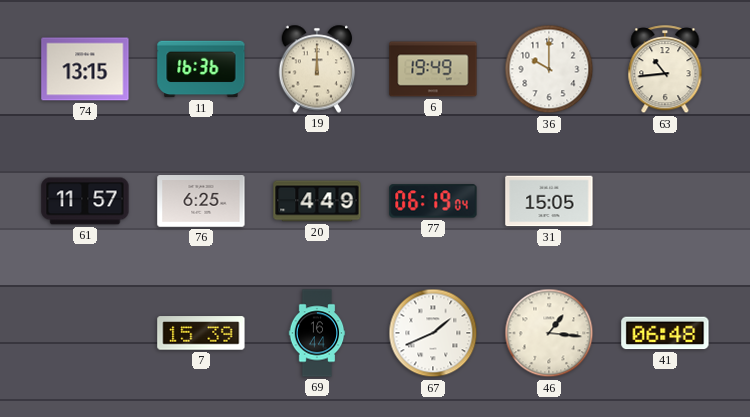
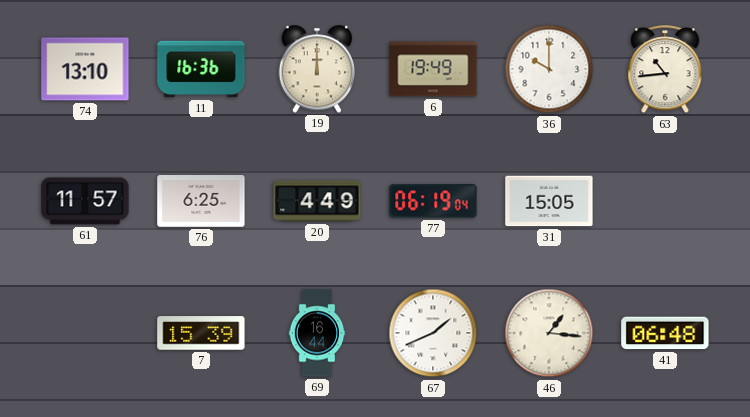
74: 13:15 -> 13:10
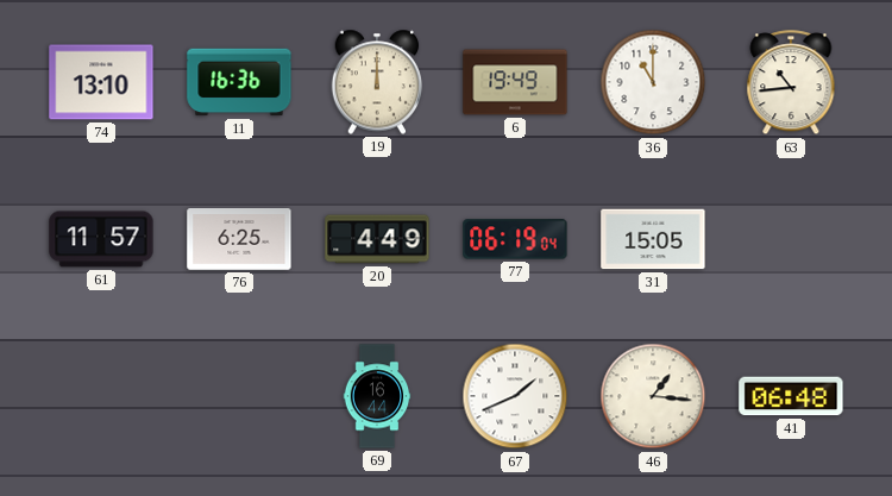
36: 10:00 -> 11:00
7: 15:39 -> none
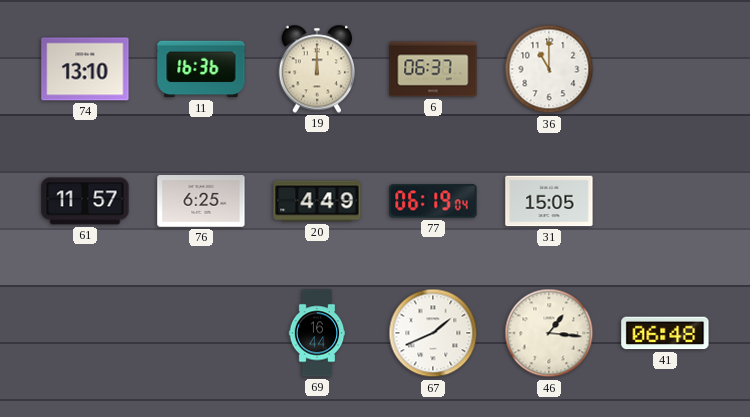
6: 19:49 -> 06:37
63: 10:44 -> none
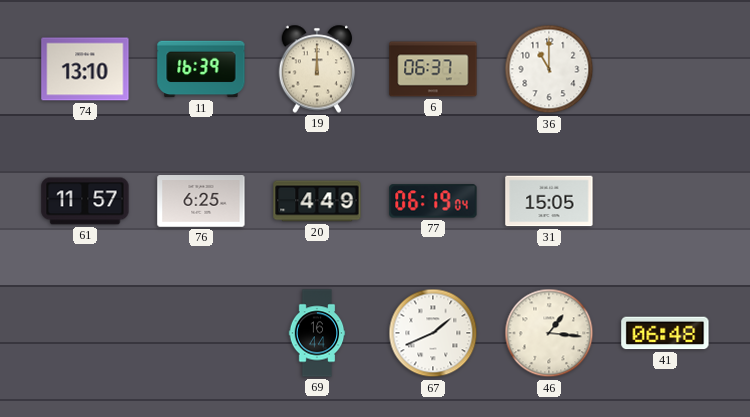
11: 16:36 -> 16:39
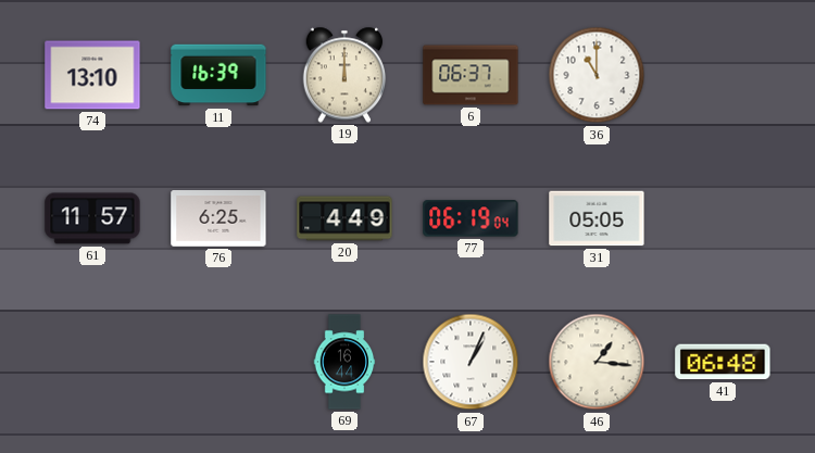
31: 15:05 -> 05:05
67: 1:41 -> 1:04
